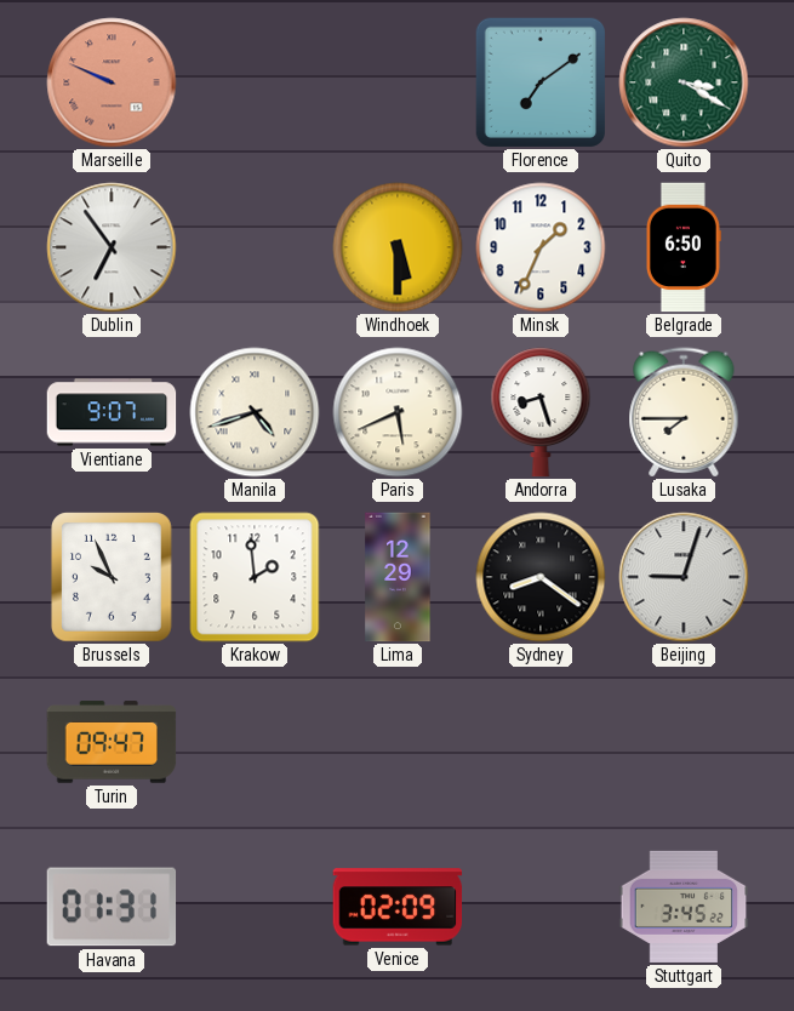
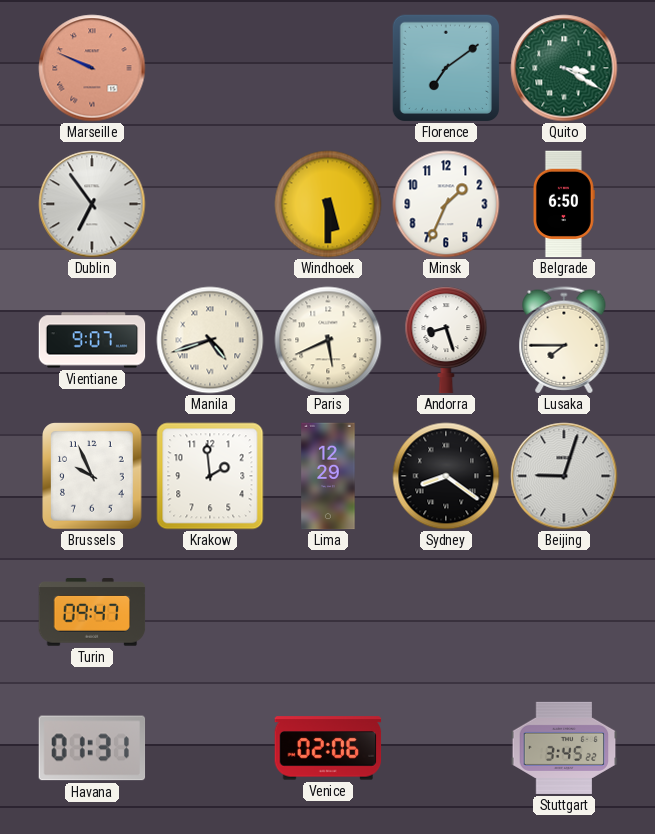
Venice: 02:09 -> 02:06
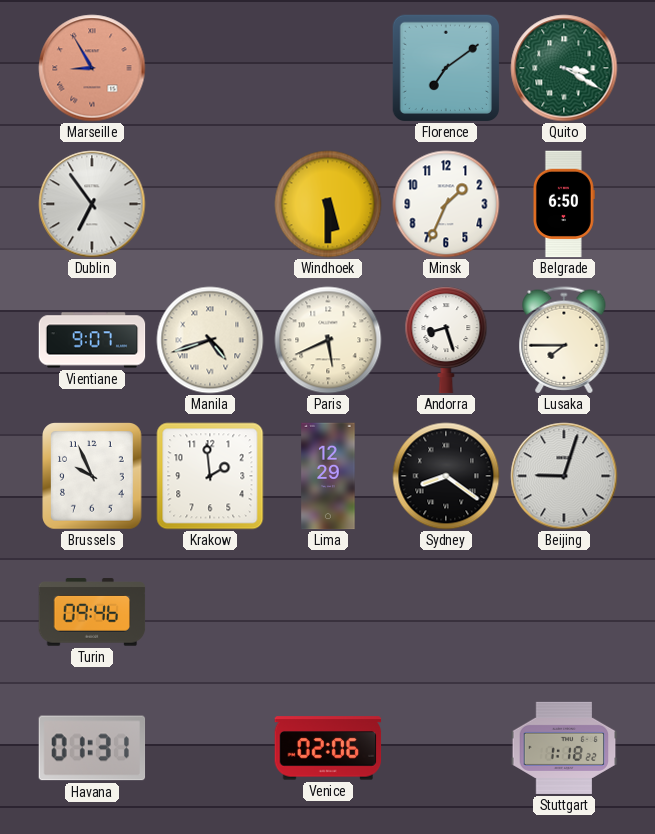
Marseille: 9:49 -> 8:55
Turin: 09:47 -> 09:46
Stuttgart: 3:45 -> 1:18
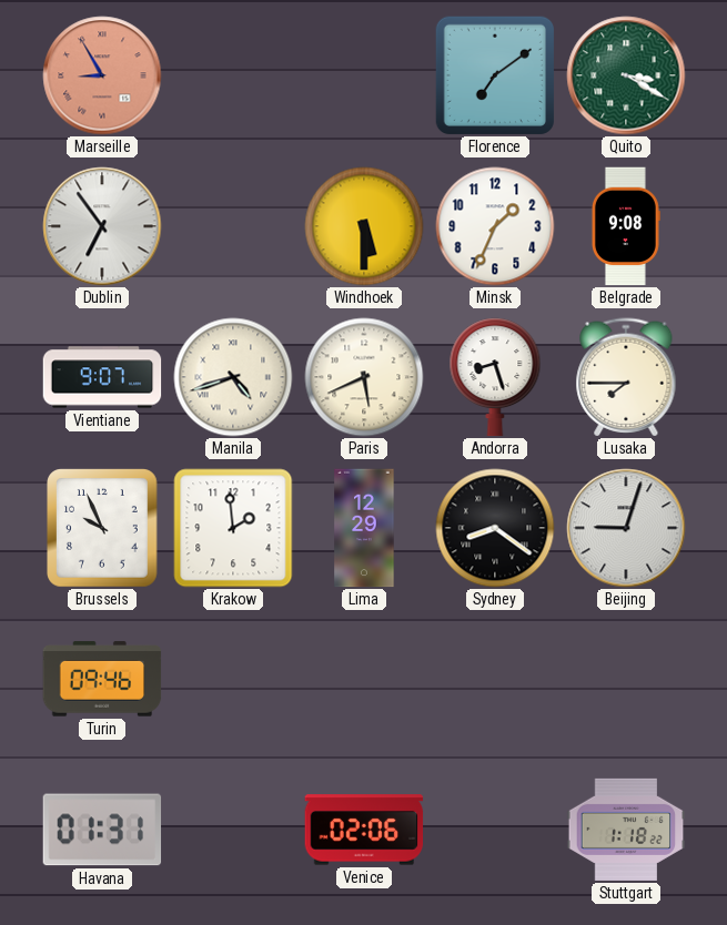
Belgrade: 6:50 -> 9:08
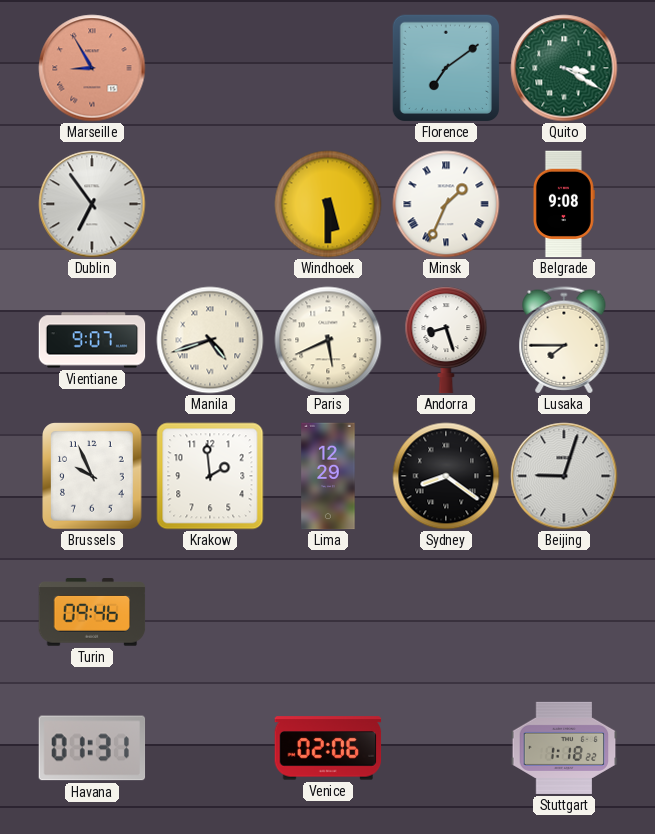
Minsk numerals: Arabic -> Roman
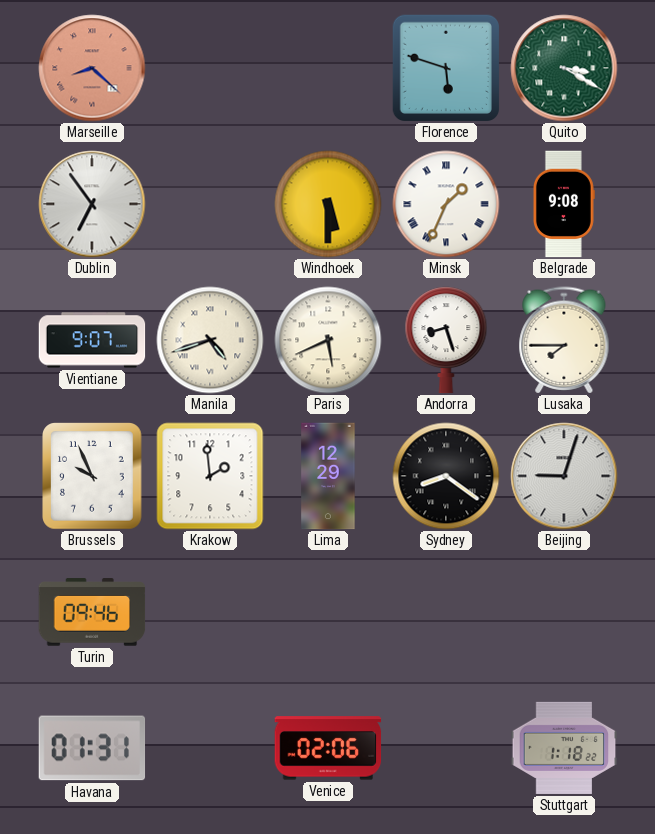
Marseille: 8:55 -> 8:22
Florence: 7:09 -> 5:48
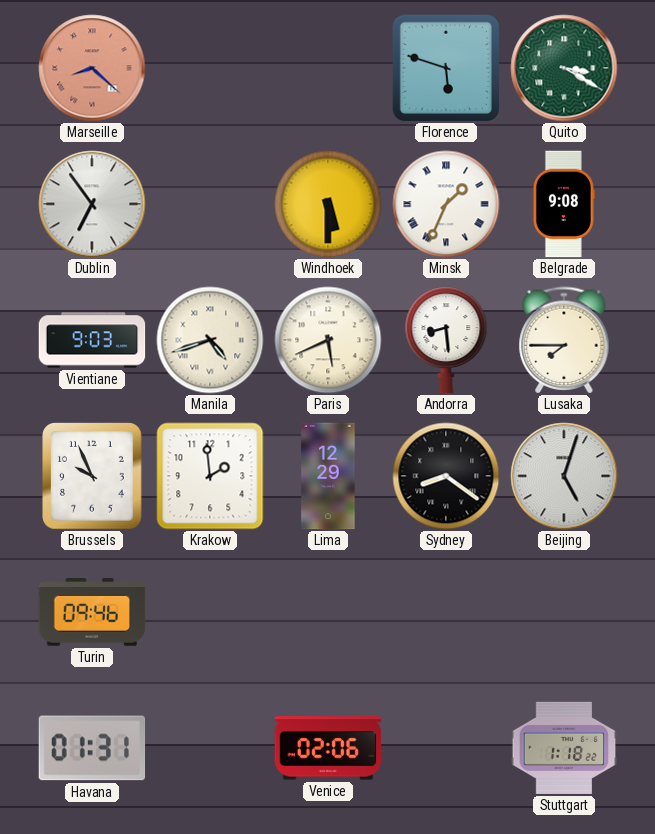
Vientiane: 9:07 -> 9:03
Andorra: 8:27 -> 8:29
Beijing: 9:03 -> 5:03
